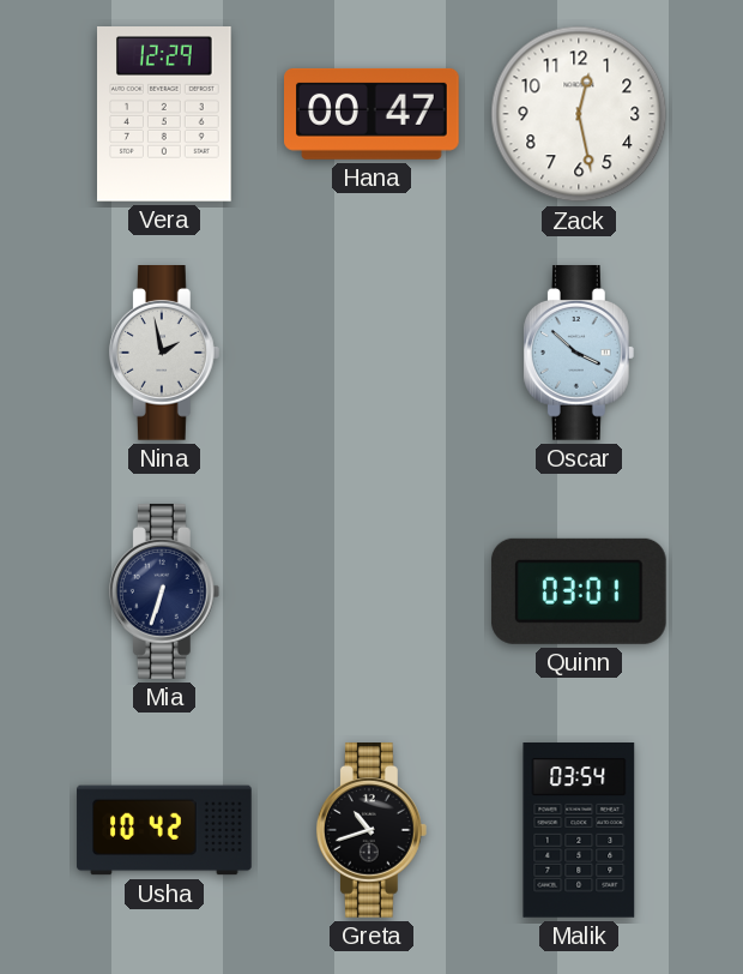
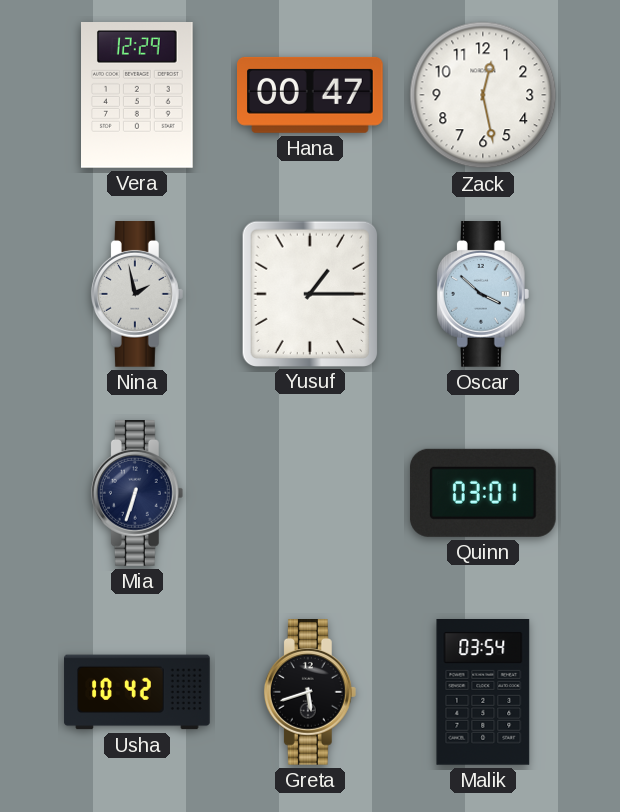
Yusuf: none -> 1:15
Greta: 10:42 -> 5:42
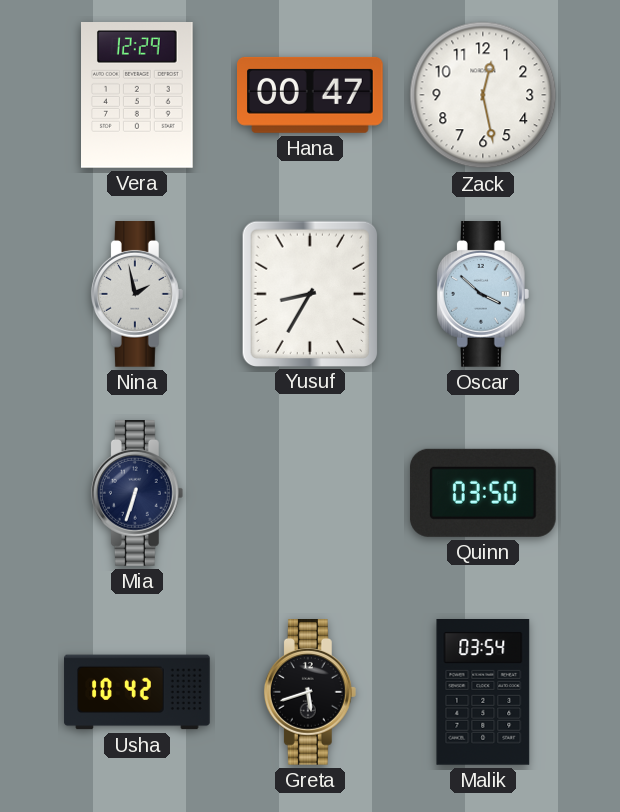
Yusuf: 1:15 -> 8:35
Quinn: 03:01 -> 03:50
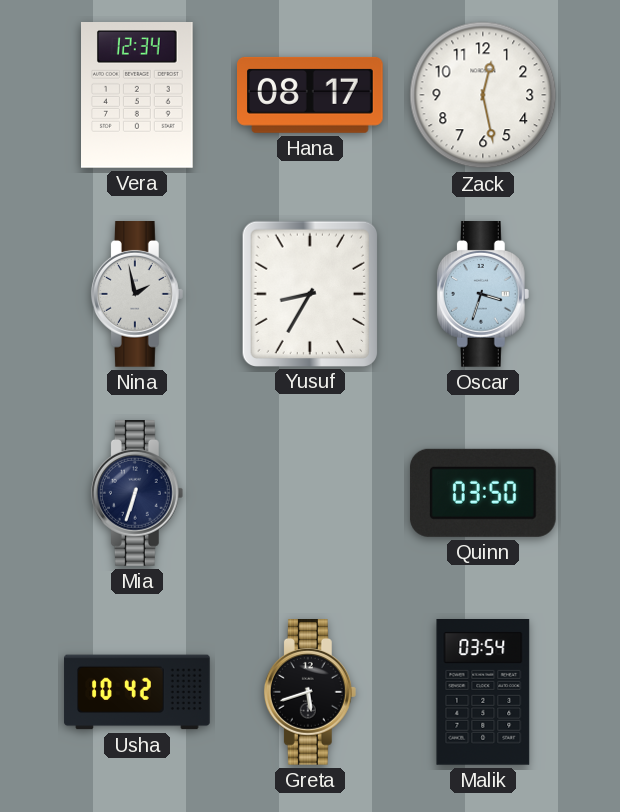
Vera: 12:29 -> 12:34
Hana: 00:47 -> 08:17
Oscar: 3:52 -> 3:33
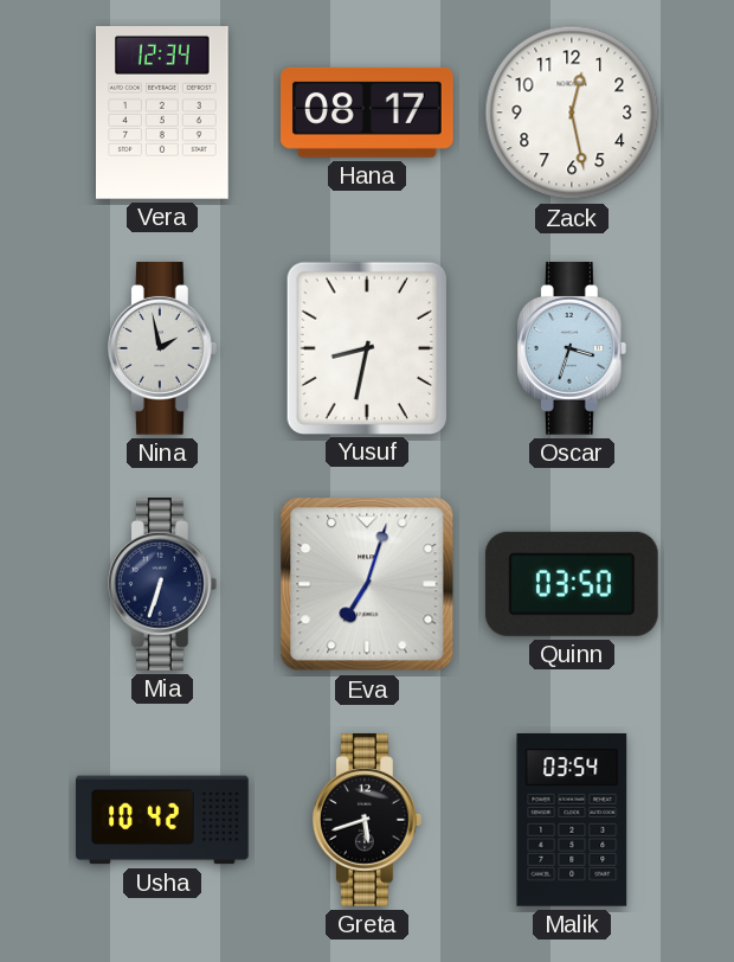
Yusuf: 8:35 -> 8:32
Eva: none -> 7:03
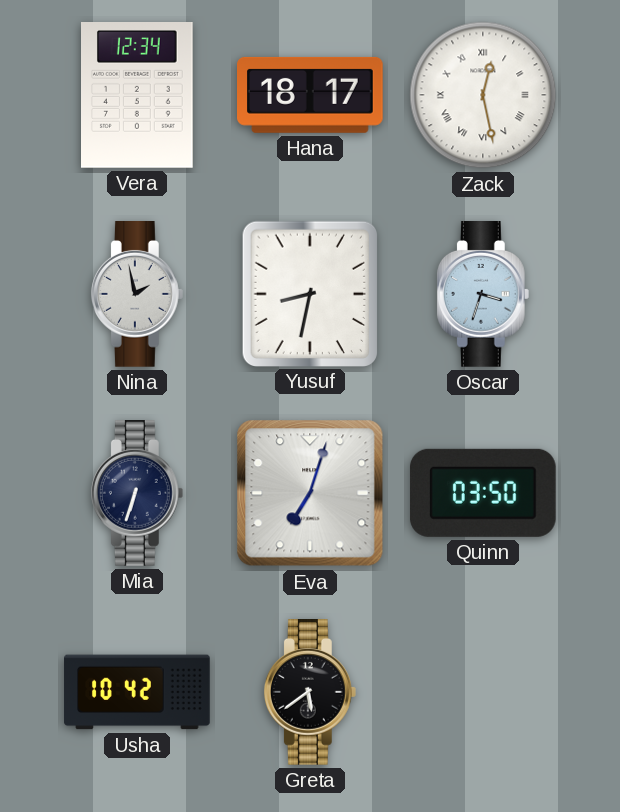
Hana: 08:17 -> 18:17
Zack numerals: Arabic -> Roman
Greta: 5:42 -> 5:39
Malik: 03:54 -> none
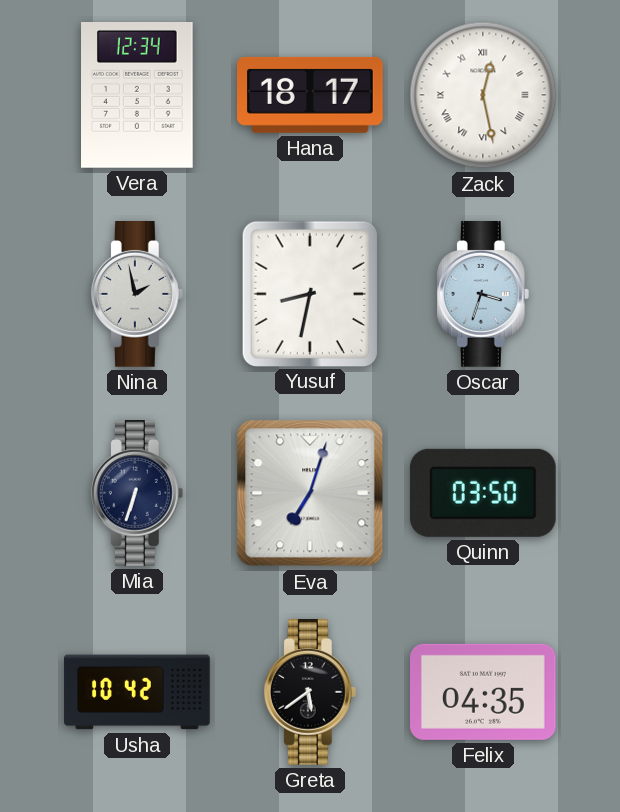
Felix: none -> 04:35
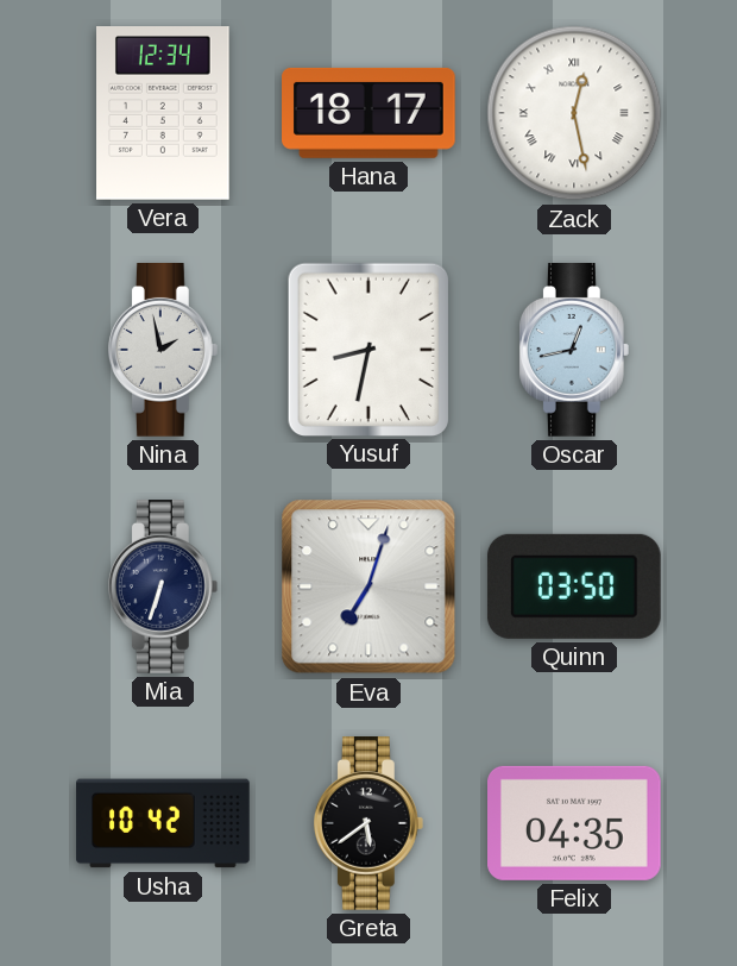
Oscar: 3:33 -> 12:43
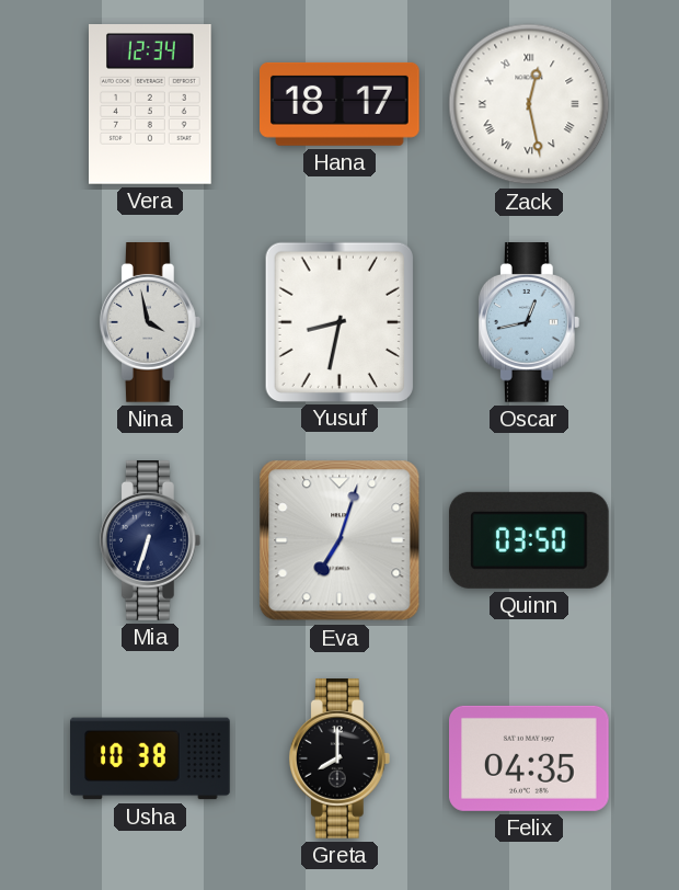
Nina: 1:58 -> 3:58
Usha: 10:42 -> 10:38
Greta: 5:39 -> 8:00
